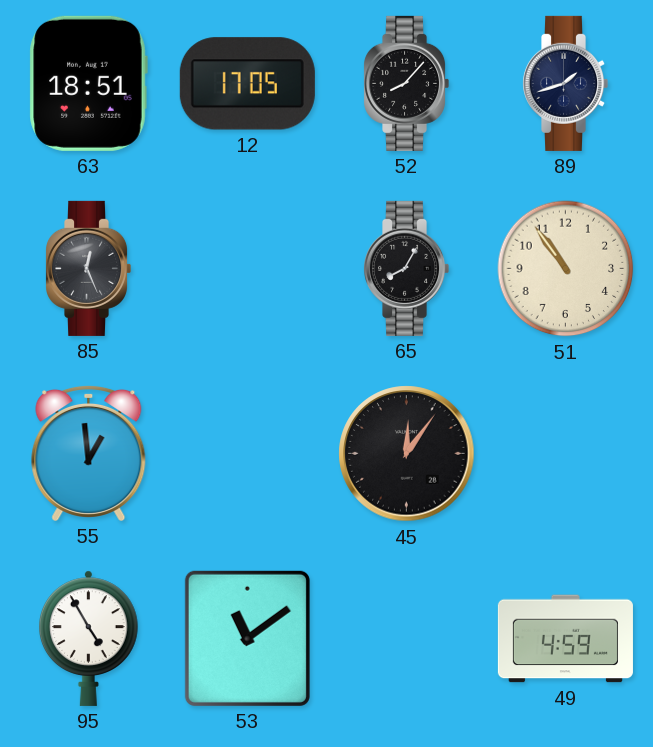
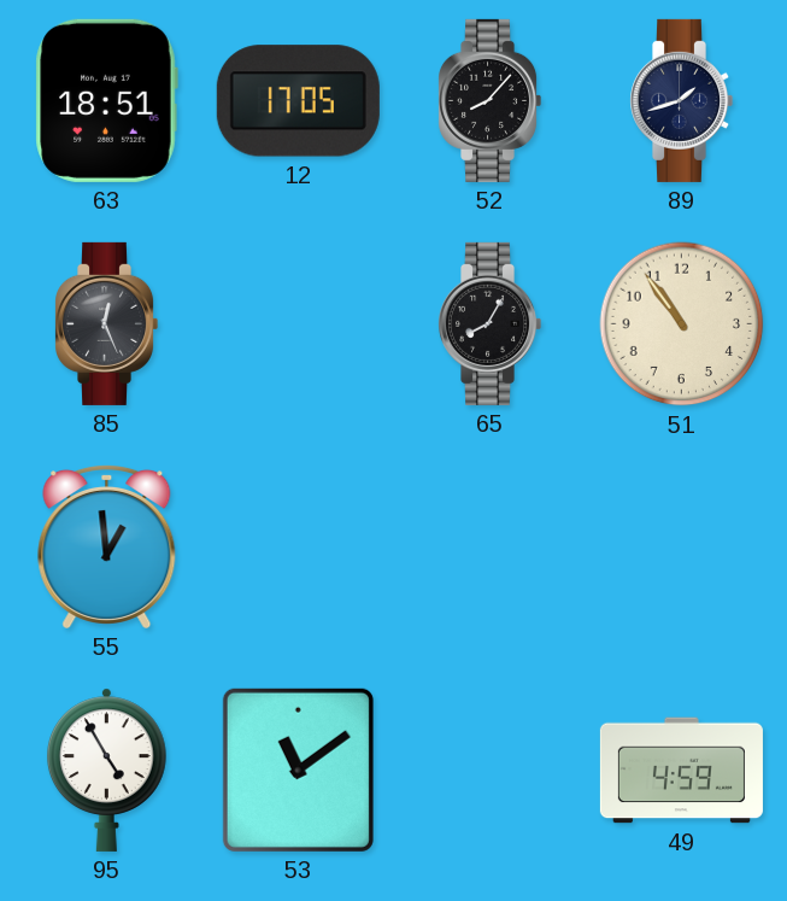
45: 12:06 -> none
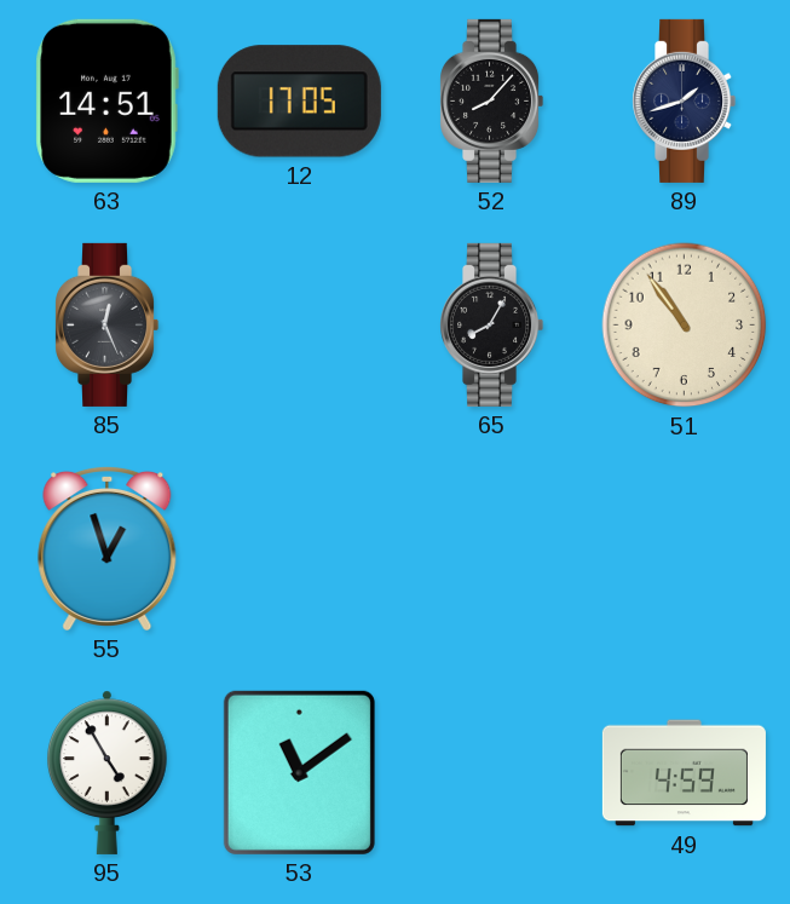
63: 18:51 -> 14:51
55: 12:59 -> 12:57
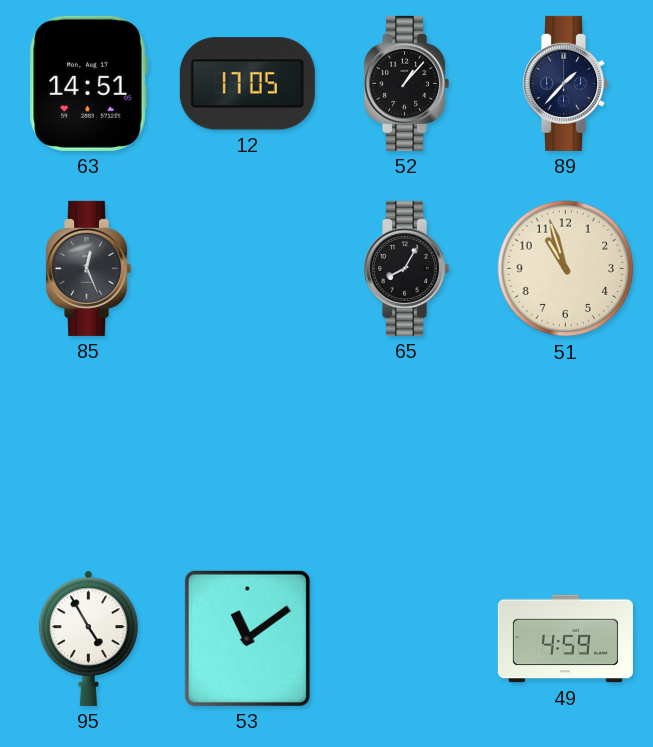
52: 8:07 -> 1:07
89: 1:42 -> 1:37
51: 10:54 -> 10:57
55: 12:57 -> none
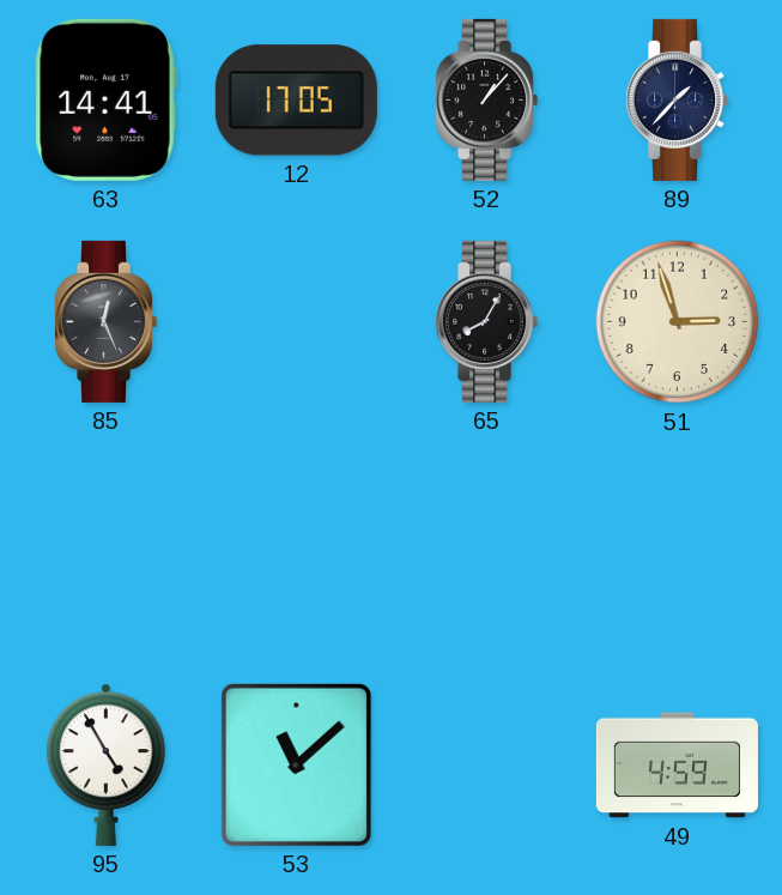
63: 14:51 -> 14:41
51: 10:57 -> 2:57
53: 11:09 -> 11:08
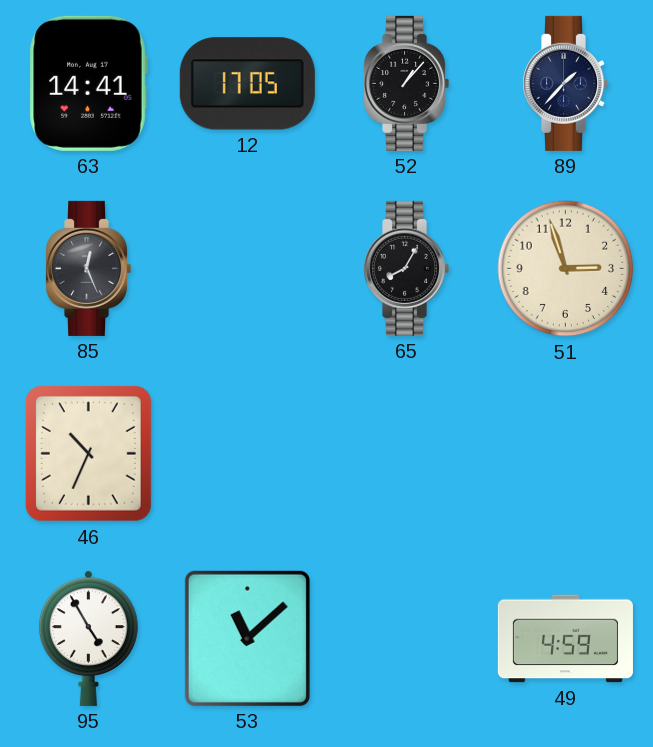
46: none -> 10:34
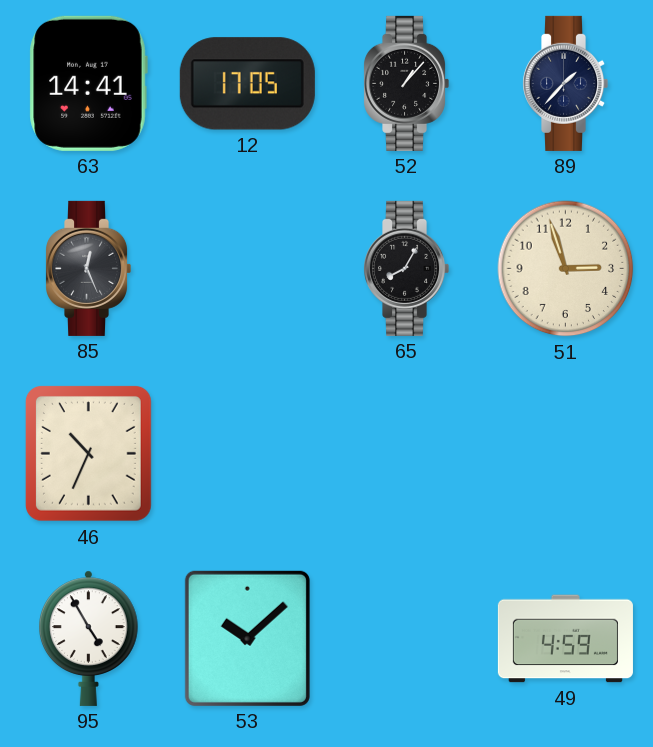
53: 11:08 -> 10:08
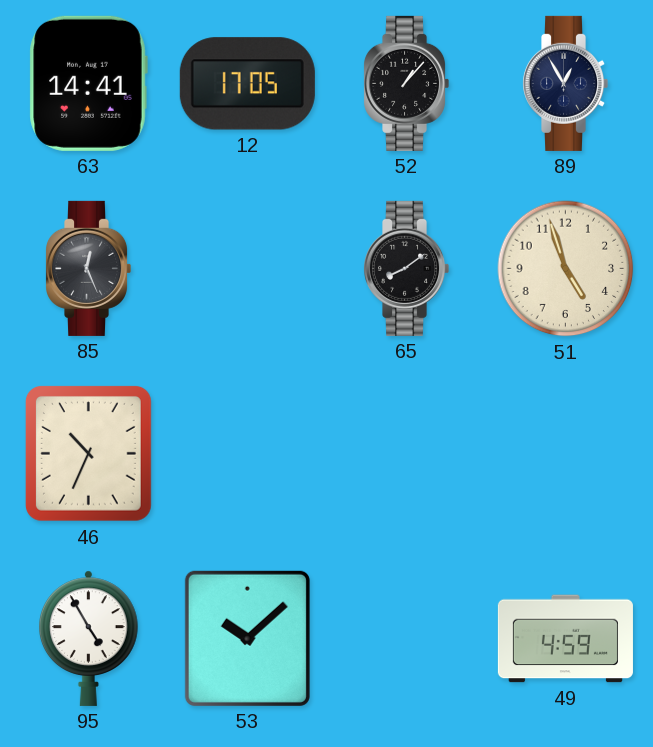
89: 1:37 -> 12:55
65: 8:05 -> 8:09
51: 2:57 -> 4:57
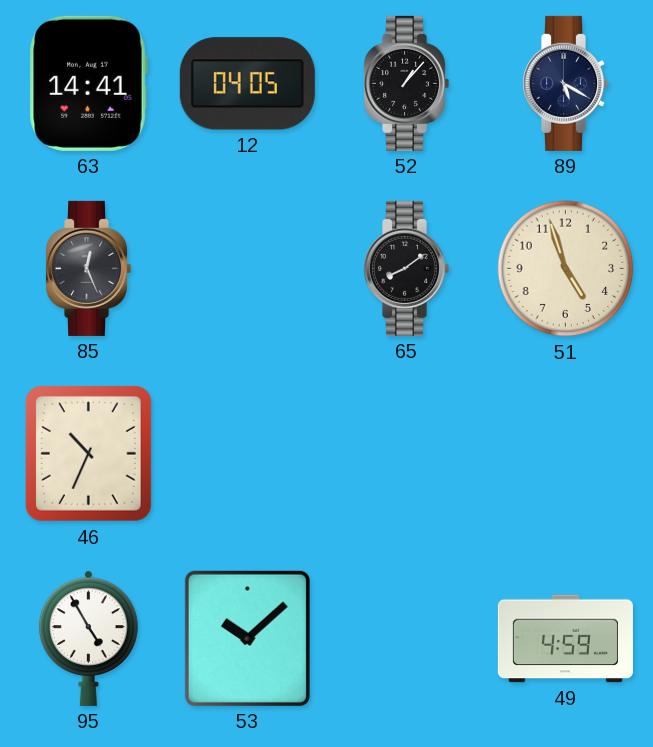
12: 17:05 -> 04:05
89: 12:55 -> 5:20
